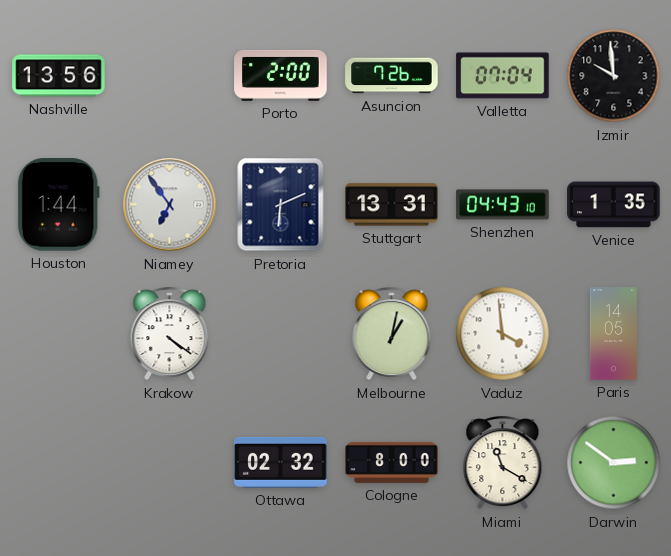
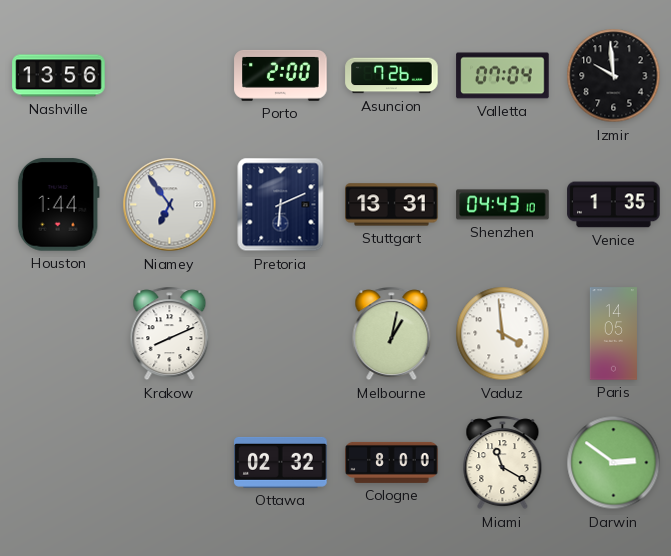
Krakow: 4:21 -> 8:11
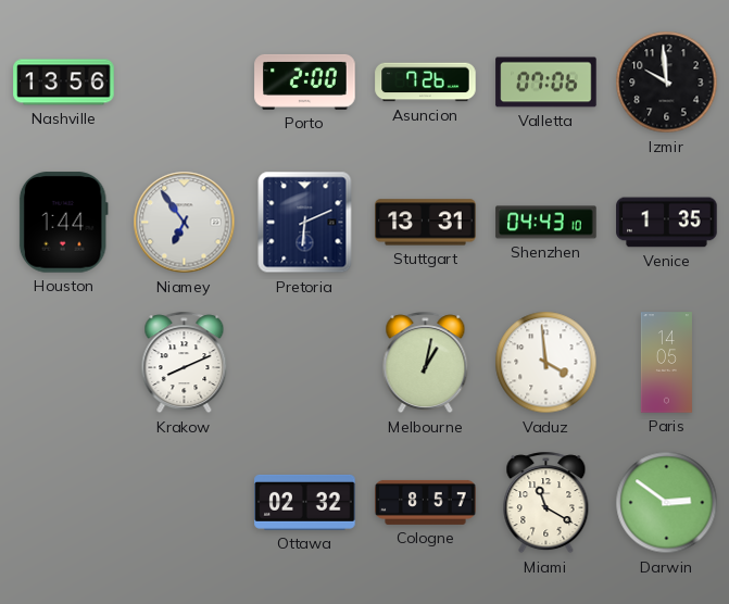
Valletta: 07:04 -> 07:06
Cologne: 8:00 -> 8:57
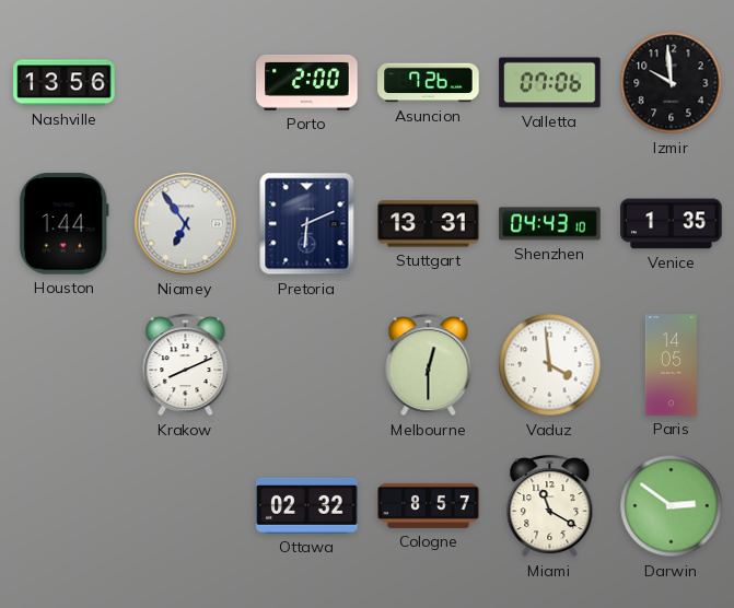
Melbourne: 1:02 -> 12:30
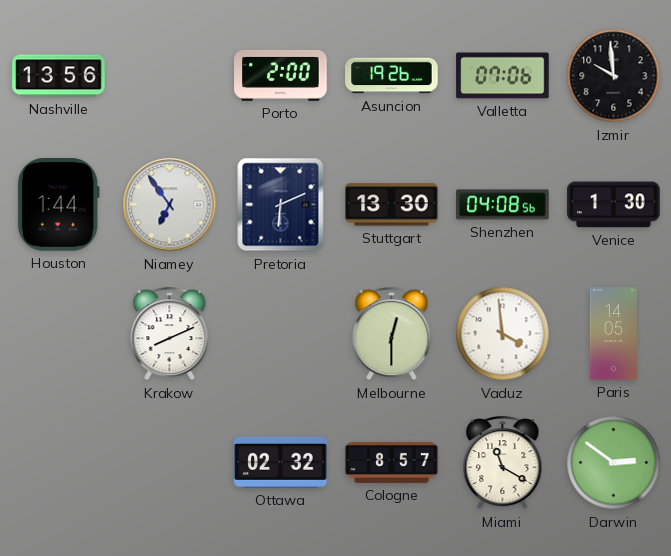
Asuncion: 7:26 -> 19:26
Stuttgart: 13:31 -> 13:30
Shenzhen: 04:43 -> 04:08
Venice: 1:35 -> 1:30
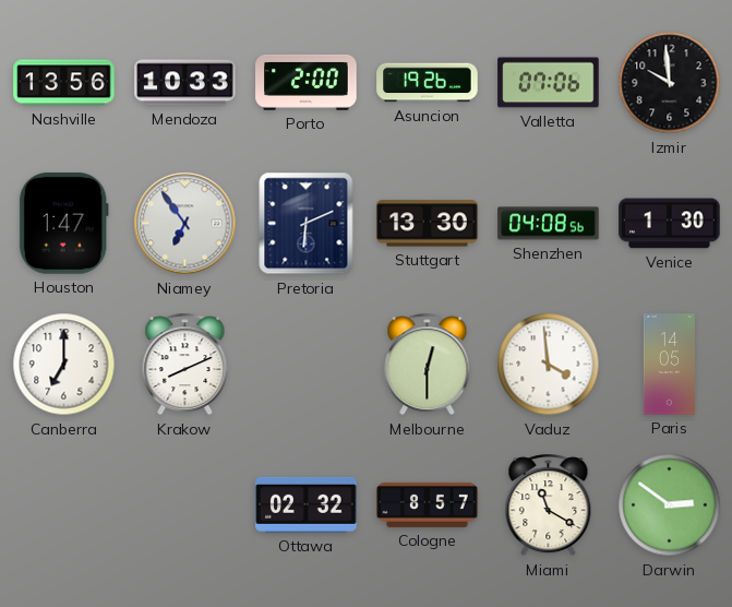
Mendoza: none -> 10:33
Houston: 1:44 -> 1:47
Canberra: none -> 7:00
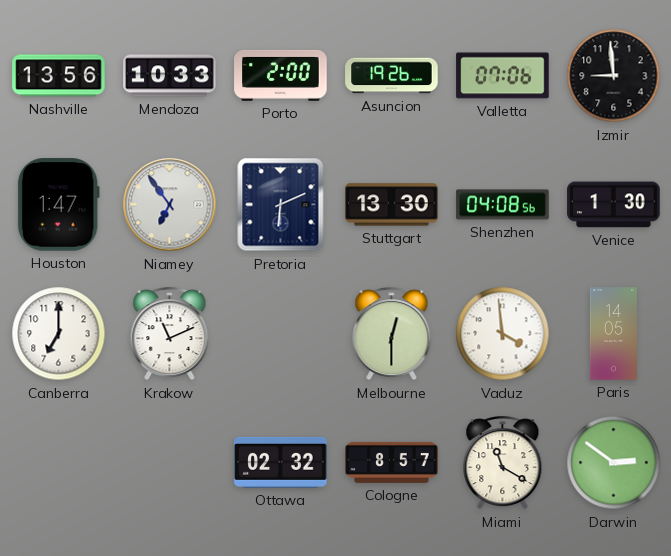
Izmir: 9:59 -> 8:59
Krakow: 8:11 -> 11:11
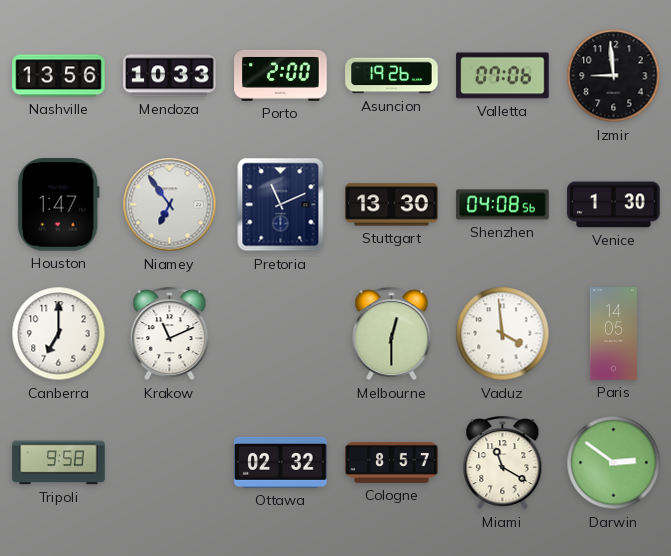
Pretoria: 6:11 -> 11:11
Tripoli: none -> 9:58
